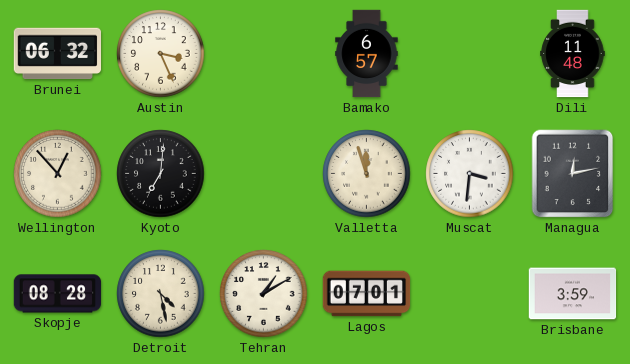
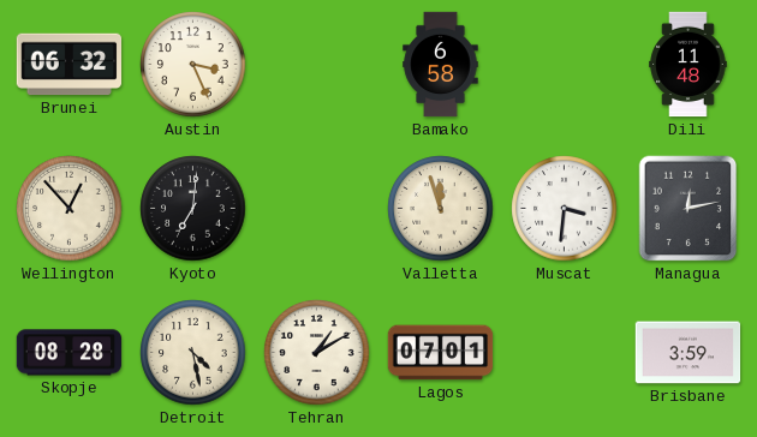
Bamako: 6:57 -> 6:58
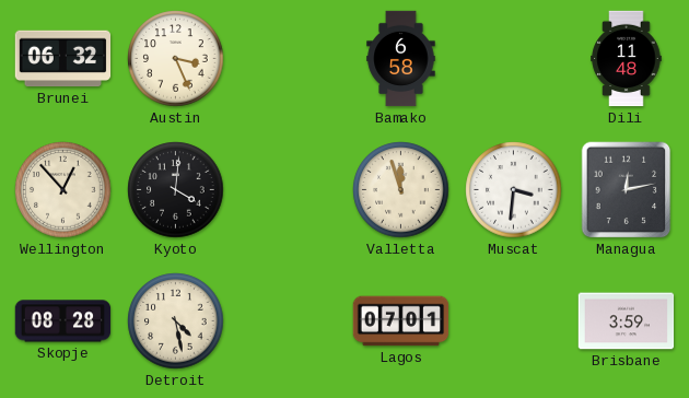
Kyoto: 7:01 -> 4:01
Tehran: 1:10 -> none
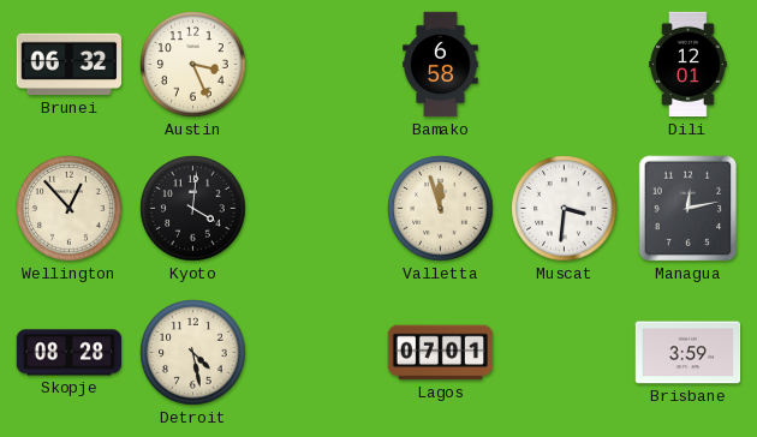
Dili: 11:48 -> 12:01
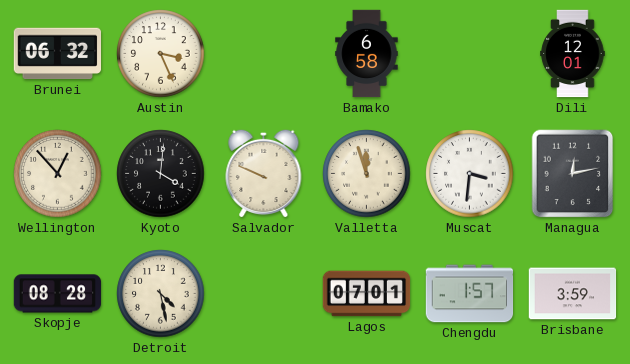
Salvador: none -> 9:49
Chengdu: none -> 1:57
